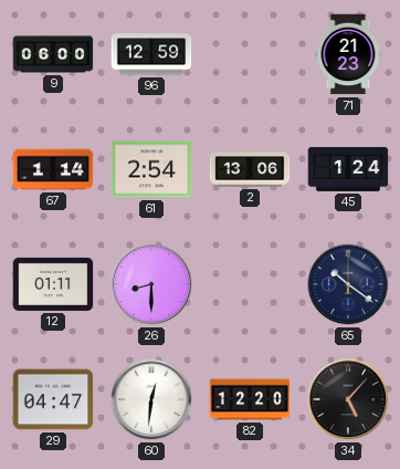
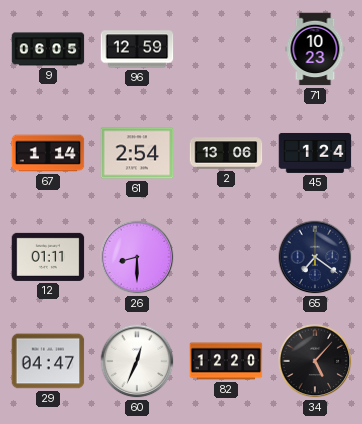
9: 06:00 -> 06:05
71: 21:23 -> 10:23
65: 10:21 -> 7:21
60: 12:31 -> 12:34
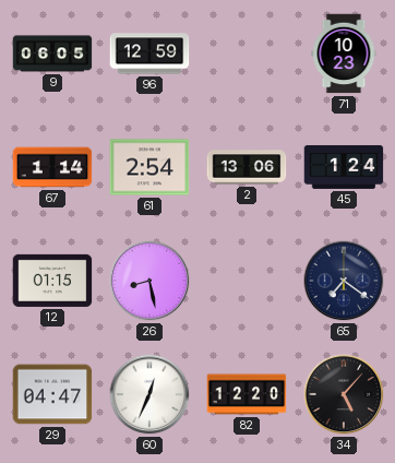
12: 01:11 -> 01:15
26: 8:30 -> 8:28
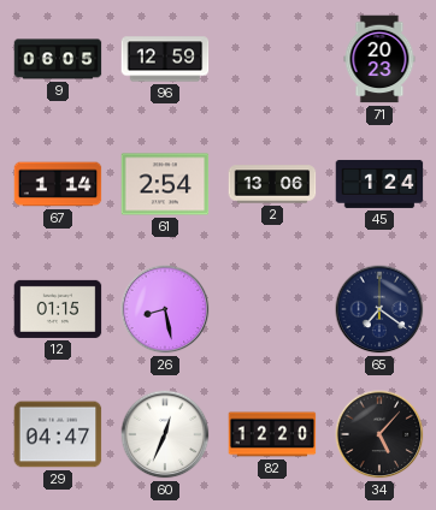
71: 10:23 -> 20:23
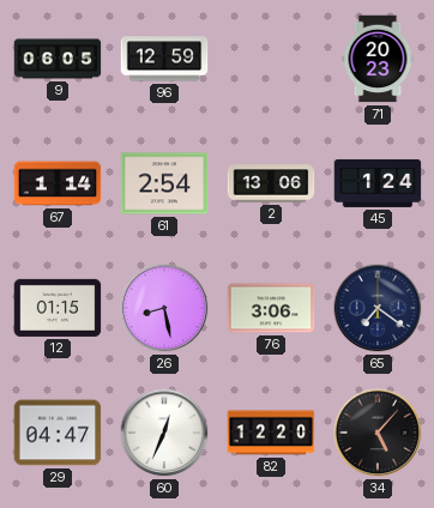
76: none -> 3:06
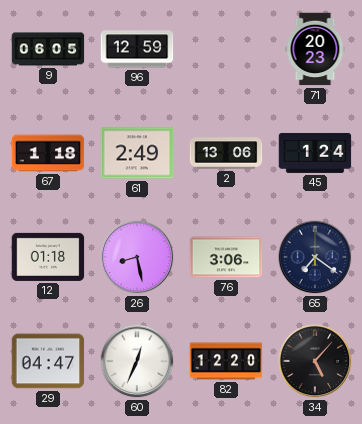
67: 1:14 -> 1:18
61: 2:54 -> 2:49
12: 01:15 -> 01:18
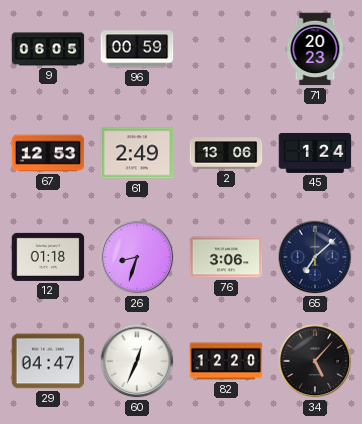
96: 12:59 -> 00:59
67: 1:18 -> 12:53
26: 8:28 -> 8:33
65: 7:21 -> 7:08
